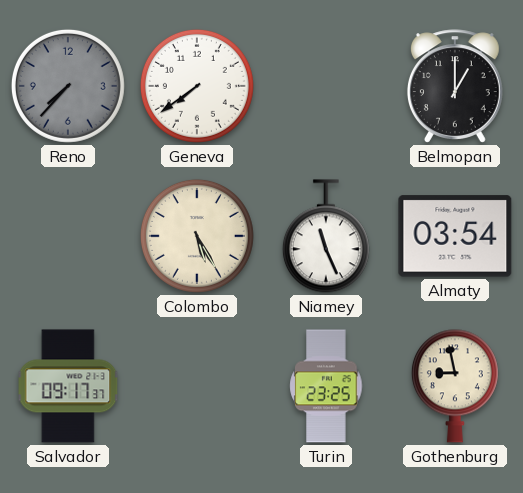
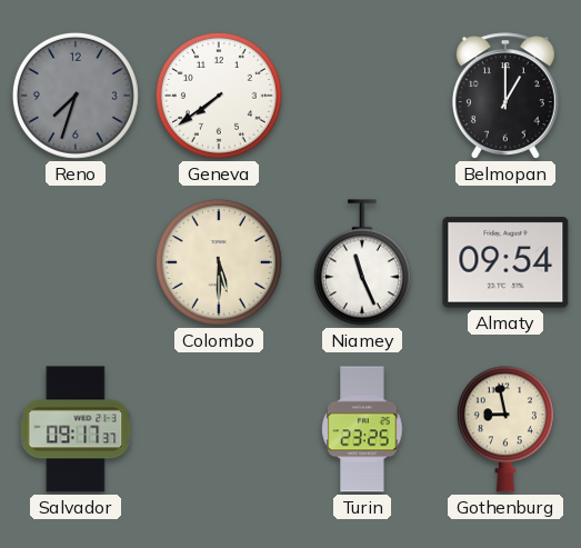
Reno: 7:37 -> 7:33
Colombo: 5:25 -> 5:30
Almaty: 03:54 -> 09:54
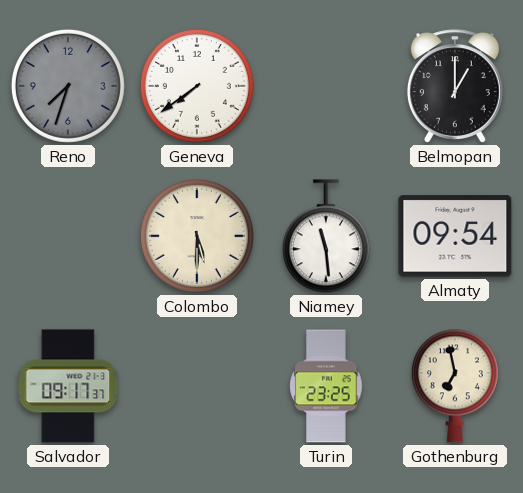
Niamey: 11:26 -> 11:29
Gothenburg: 8:58 -> 6:58
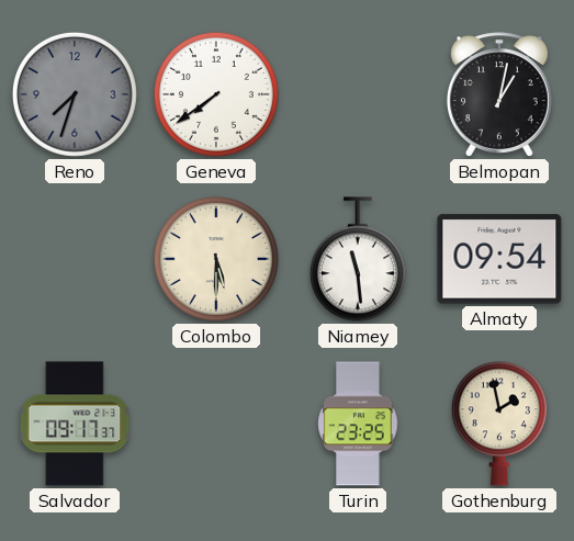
Belmopan: 1:00 -> 1:02
Gothenburg: 6:58 -> 1:58
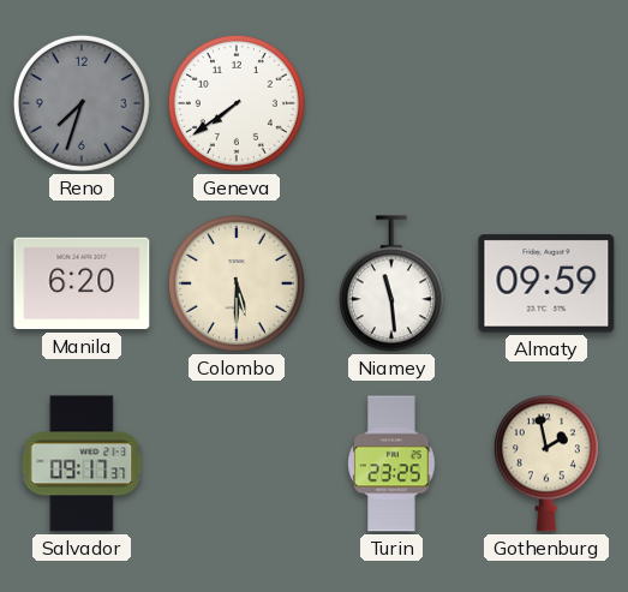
Belmopan: 1:02 -> none
Manila: none -> 6:20
Almaty: 09:54 -> 09:59
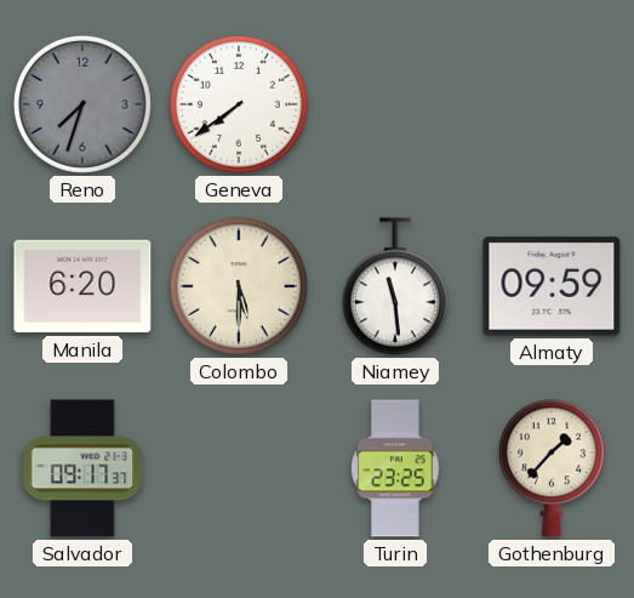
Gothenburg: 1:58 -> 1:37
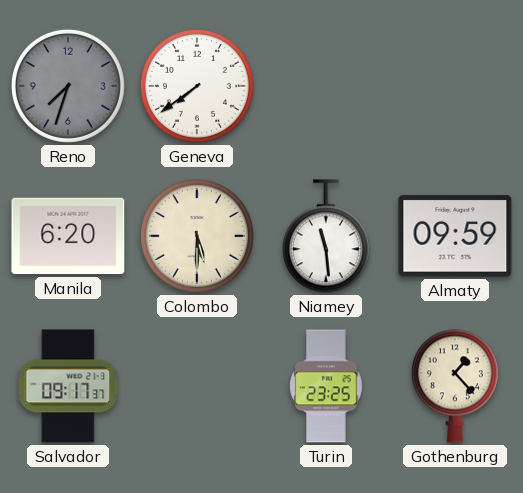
Gothenburg: 1:37 -> 1:23
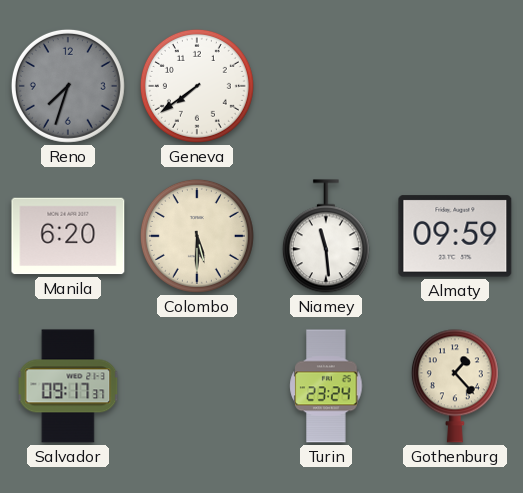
Turin: 23:25 -> 23:24
